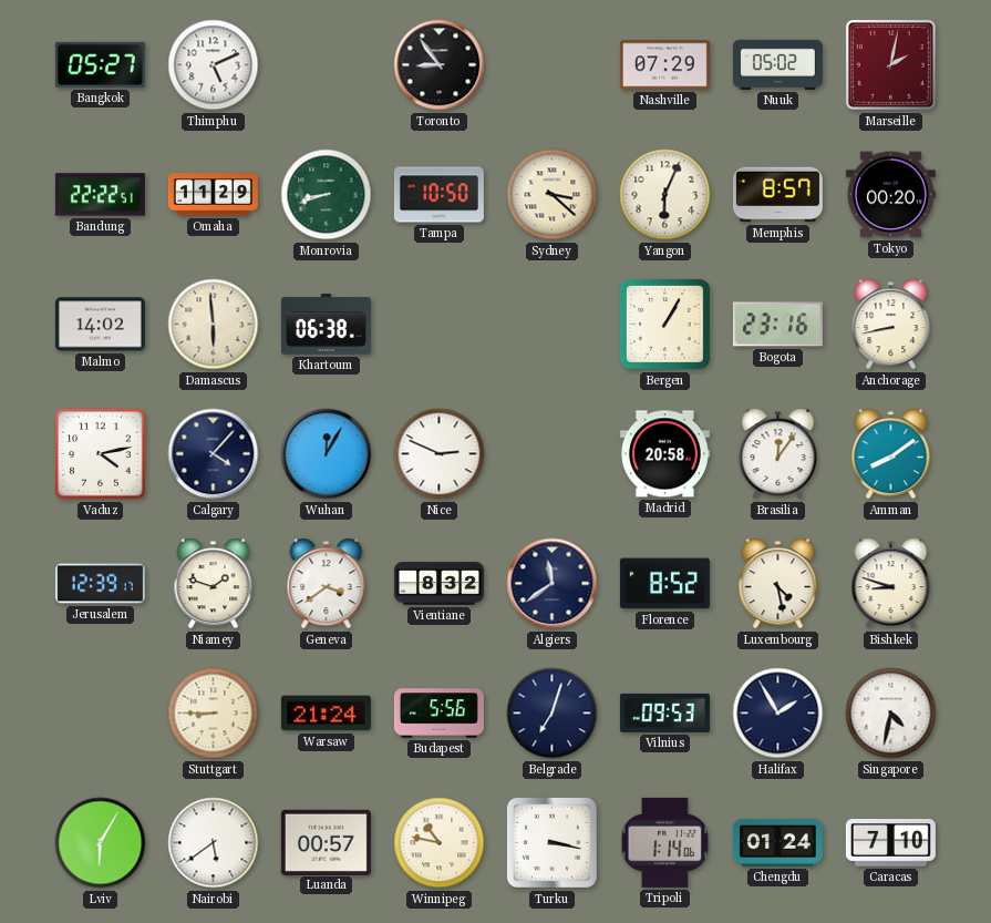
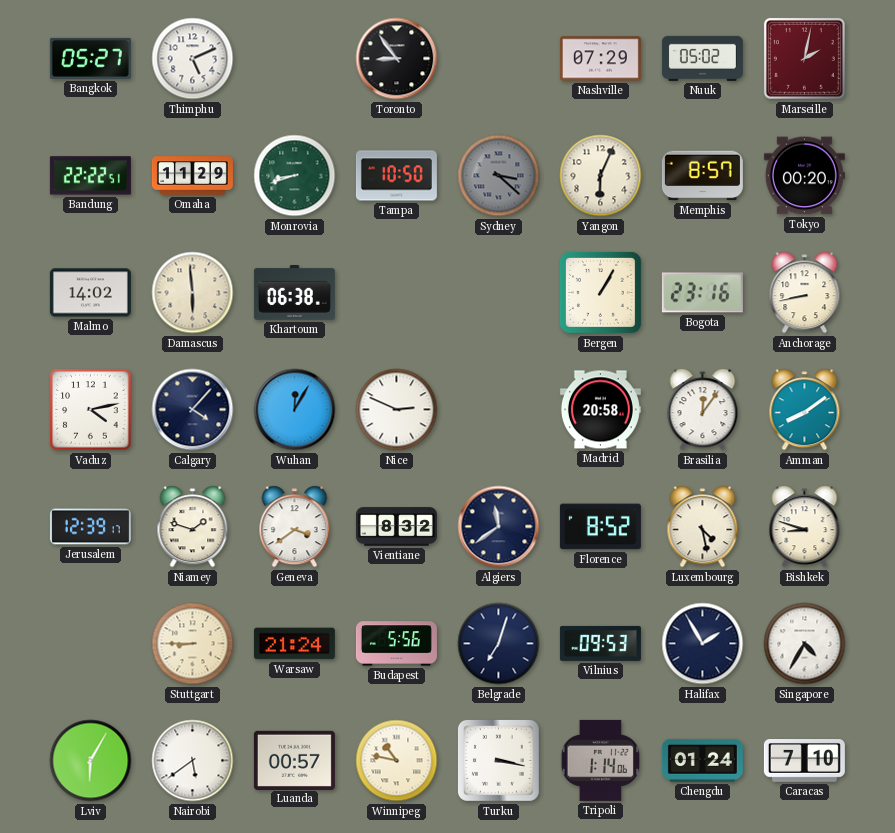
Sydney dial: cream -> grey
Singapore: 4:32 -> 4:35
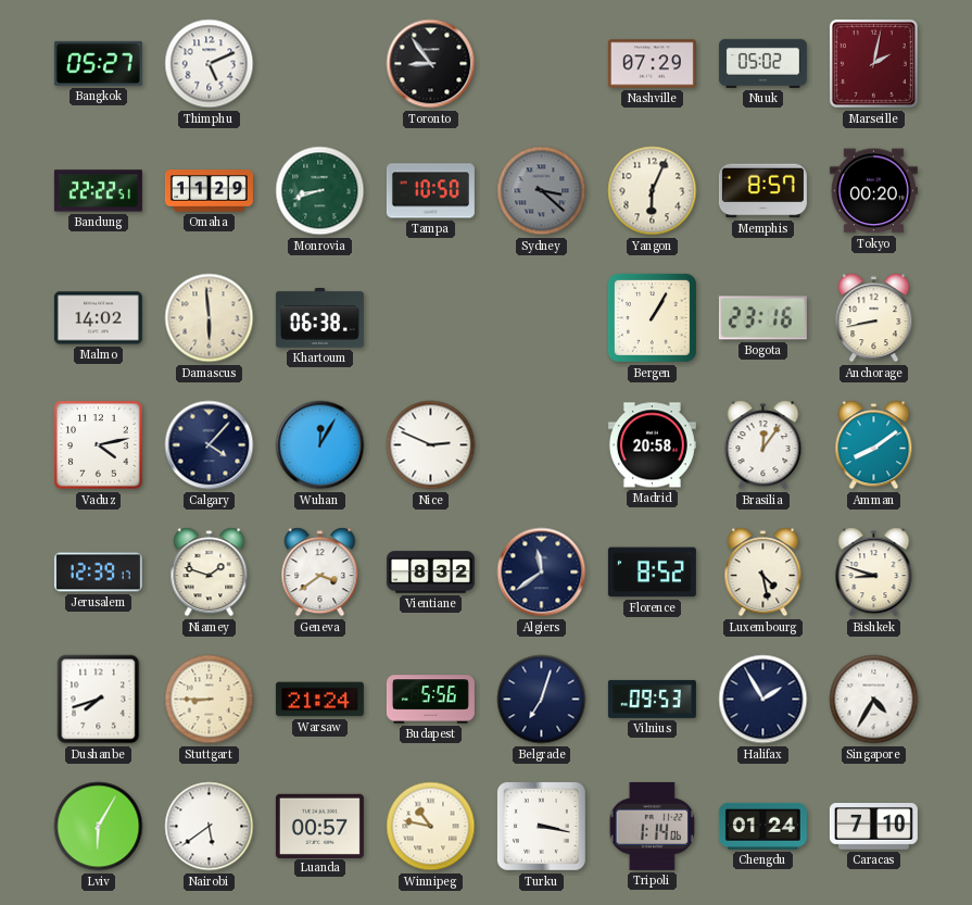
Dushanbe: none -> 7:42
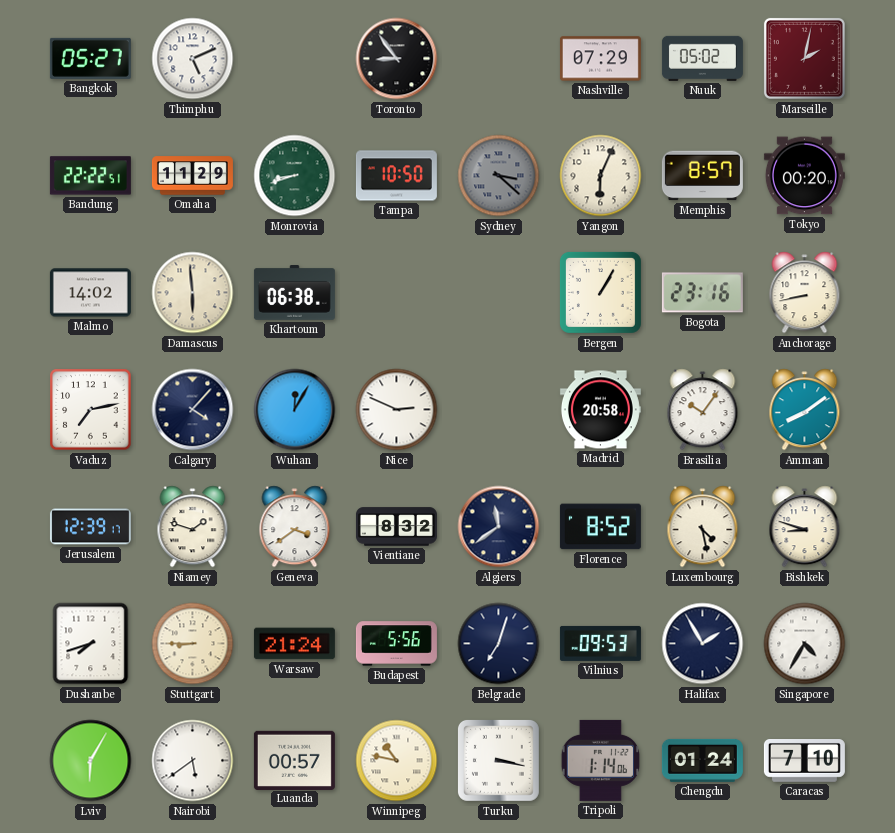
Vaduz: 4:13 -> 7:13
Brasilia: 12:06 -> 10:06
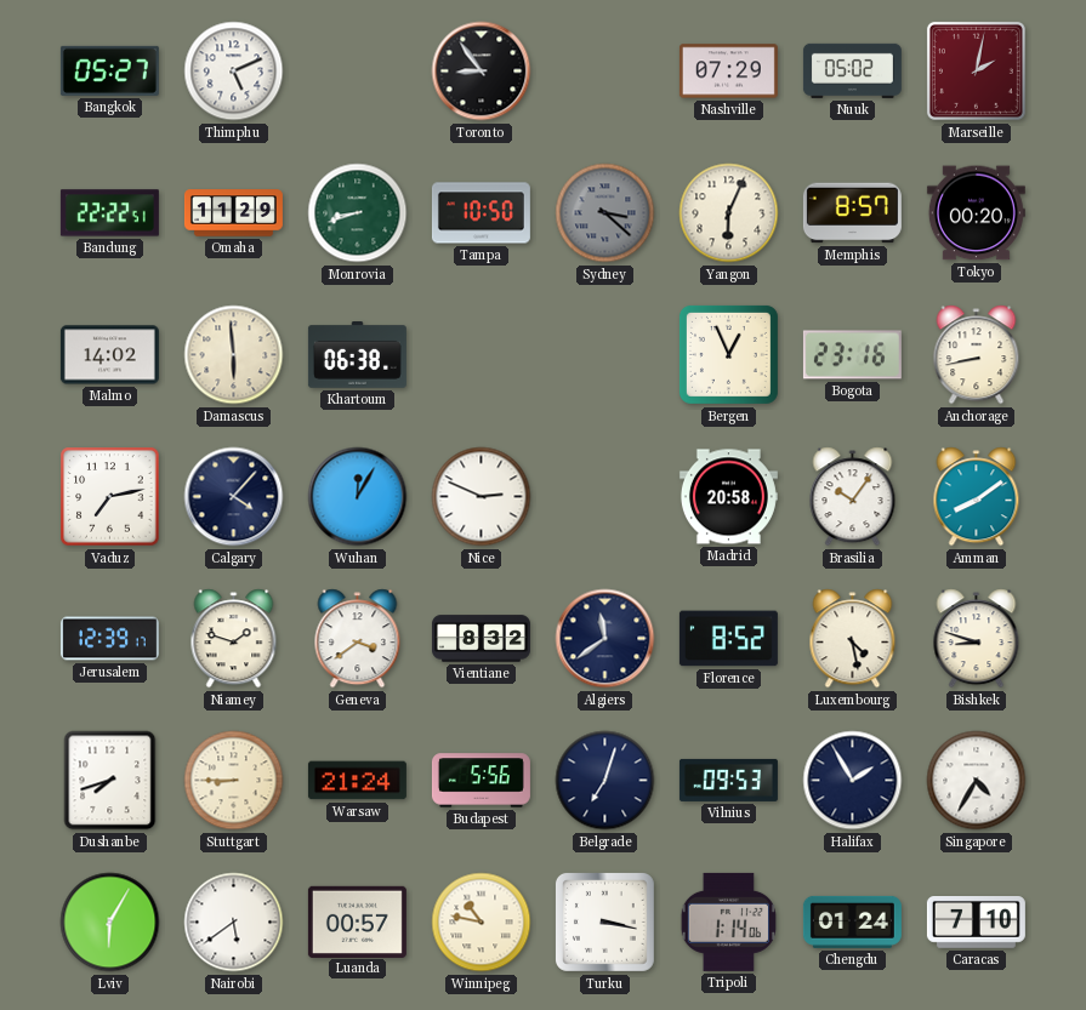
Bergen: 1:05 -> 12:56
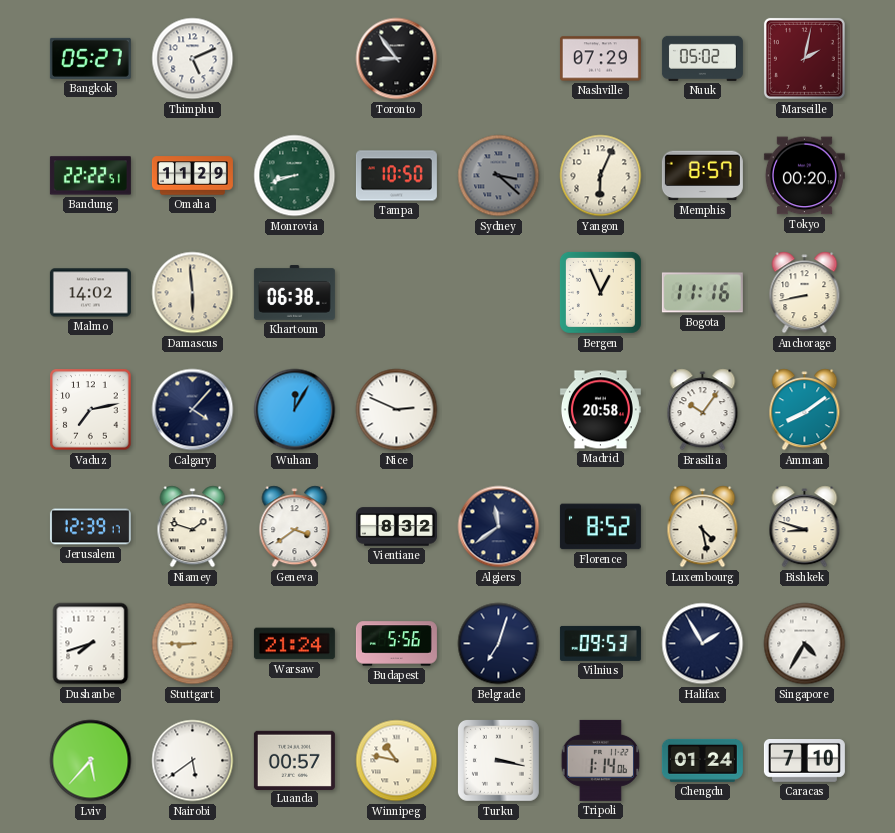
Bogota: 23:16 -> 11:16
Lviv: 6:05 -> 5:37
